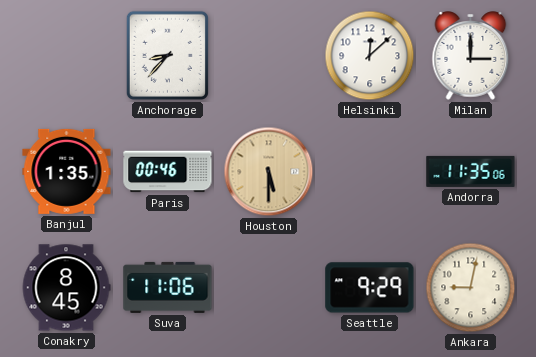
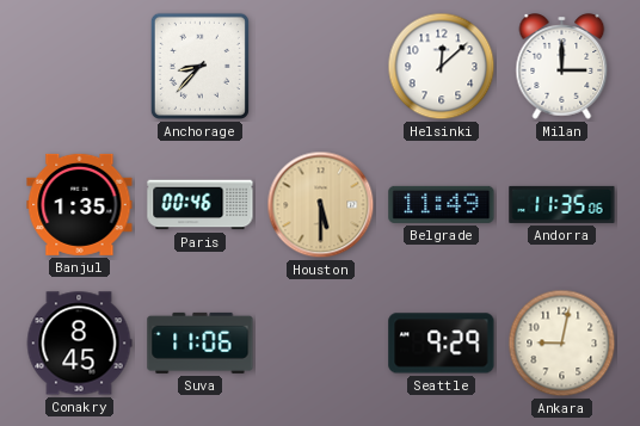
Belgrade: none -> 11:49
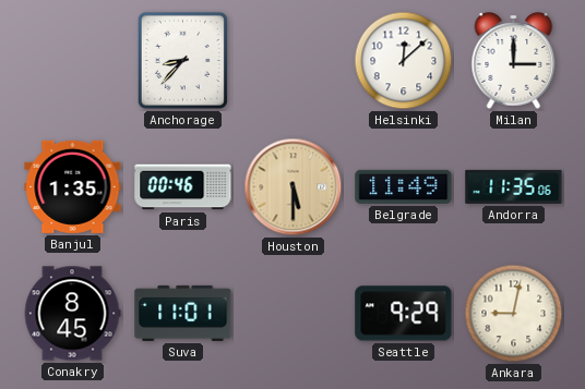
Suva: 11:06 -> 11:01
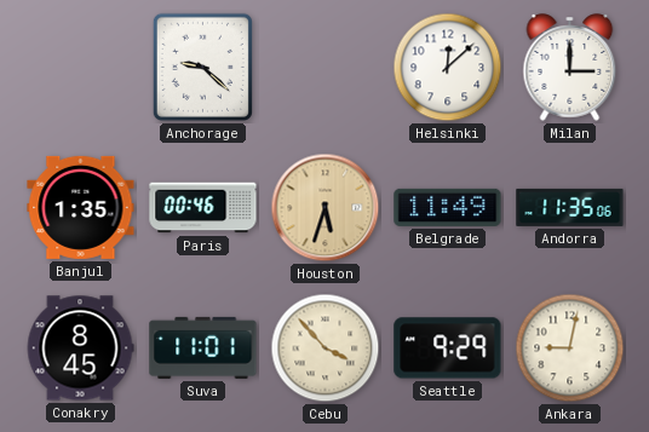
Anchorage: 8:37 -> 9:22
Houston: 5:30 -> 5:33
Cebu: none -> 3:53
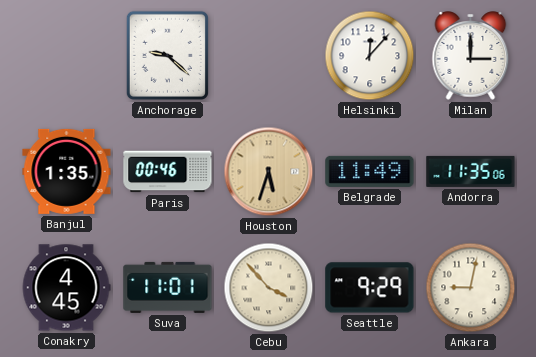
Helsinki: 12:08 -> 12:07
Conakry: 8:45 -> 4:45
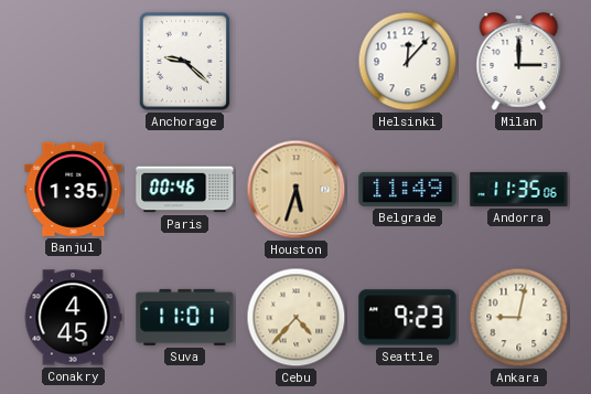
Cebu: 3:53 -> 4:37
Seattle: 9:29 -> 9:23
